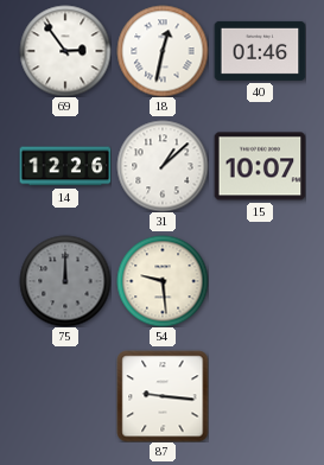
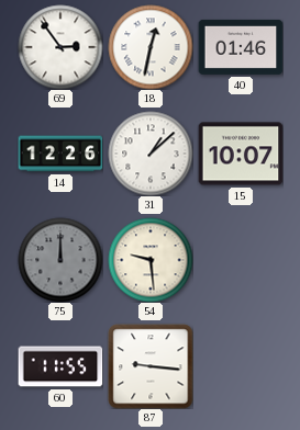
60: none -> 11:55
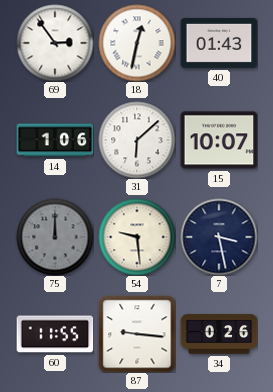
40: 01:46 -> 01:43
14: 12:26 -> 1:06
31: 1:08 -> 6:08
7: none -> 3:28
34: none -> 0:26
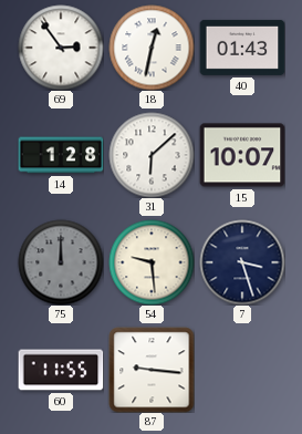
14: 1:06 -> 1:28
7: 3:28 -> 3:27
34: 0:26 -> none
